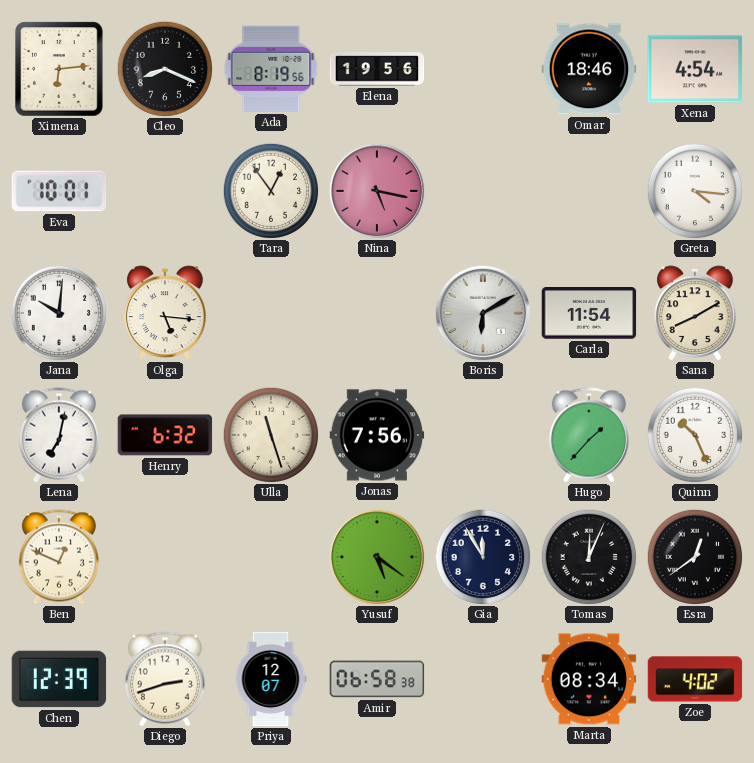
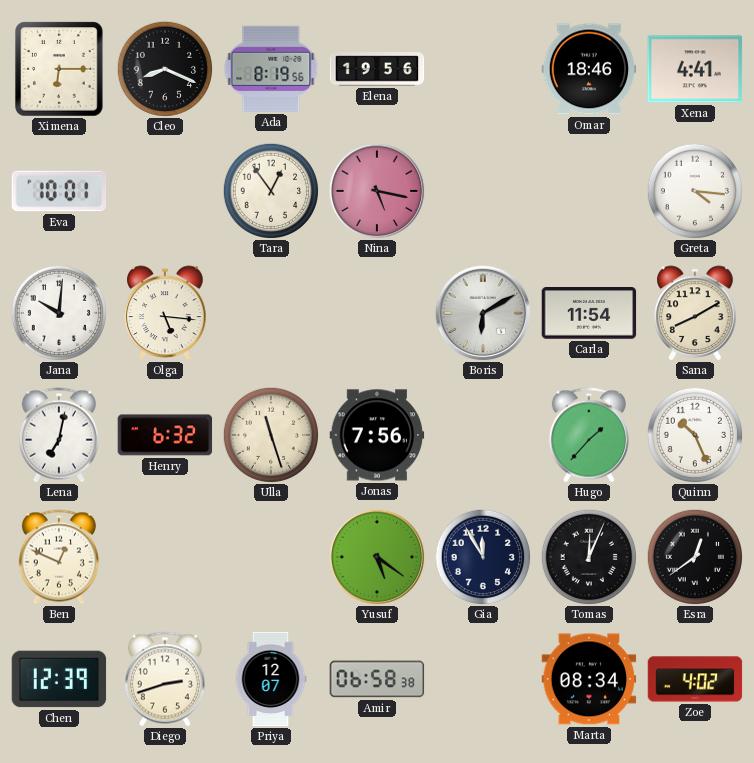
Ximena: 6:14 -> 6:15
Xena: 4:54 -> 4:41
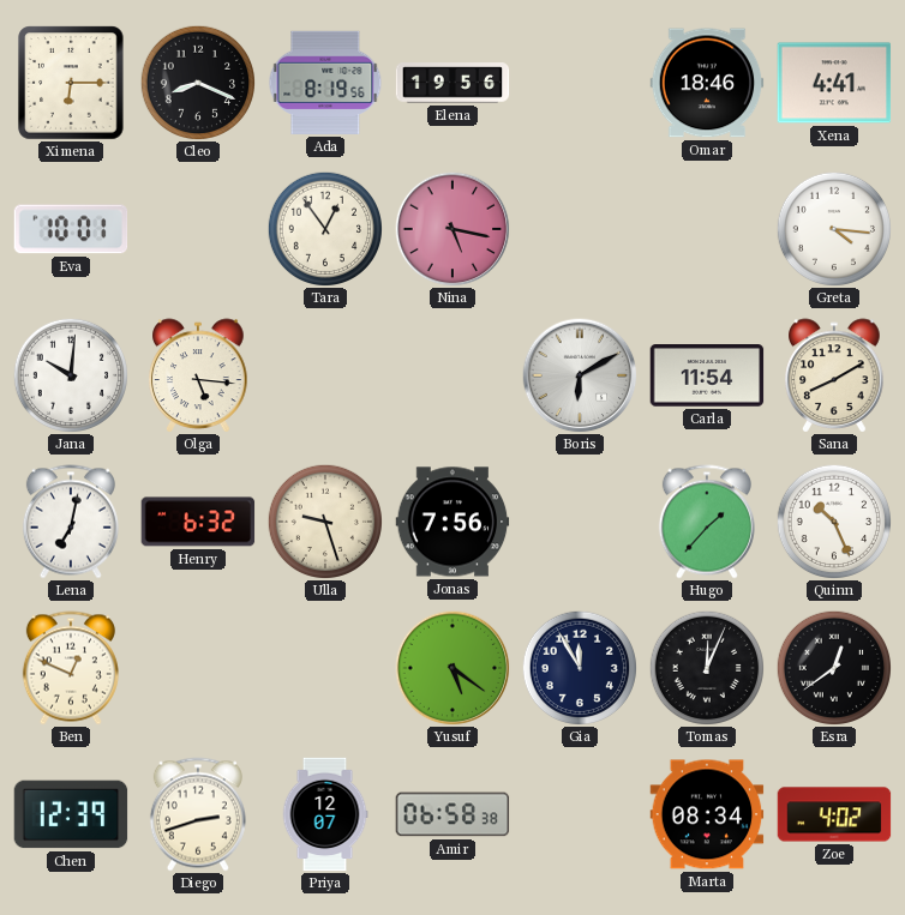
Ulla: 11:27 -> 9:27
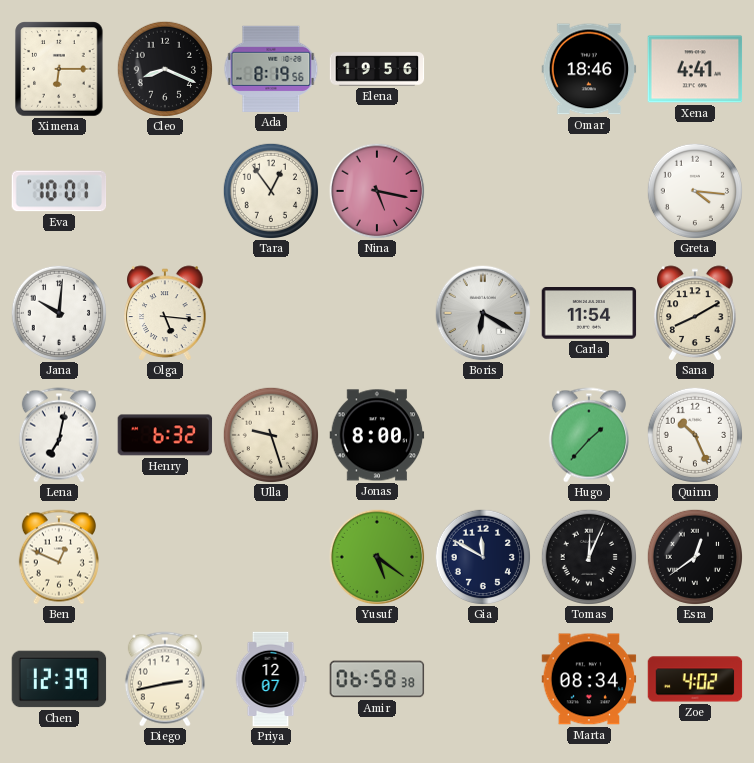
Boris: 6:10 -> 6:20
Jonas: 7:56 -> 8:00
Gia: 11:55 -> 11:50
Diego: 2:42 -> 2:43
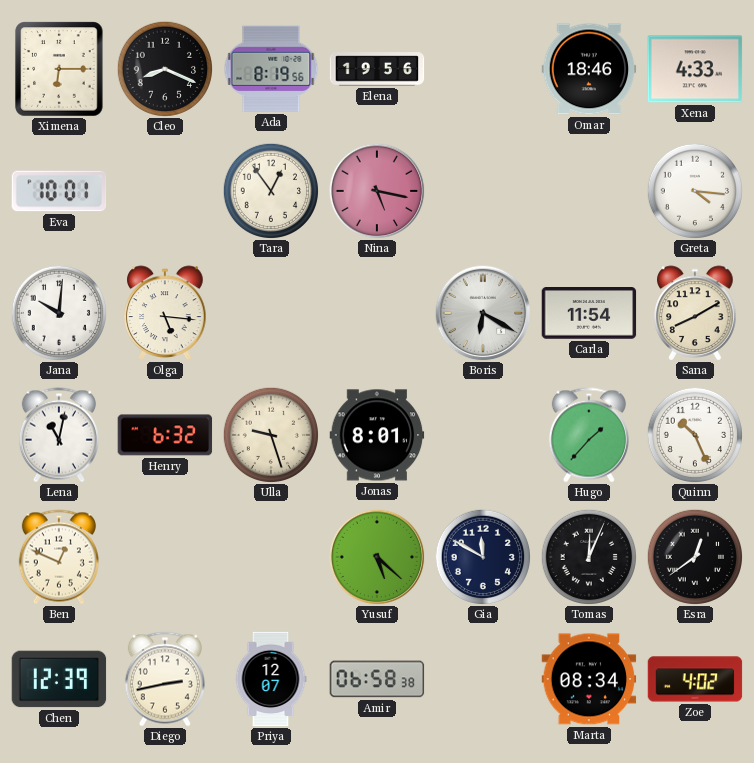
Xena: 4:41 -> 4:33
Lena: 7:02 -> 11:02
Jonas: 8:00 -> 8:01
Yusuf: 5:21 -> 5:22
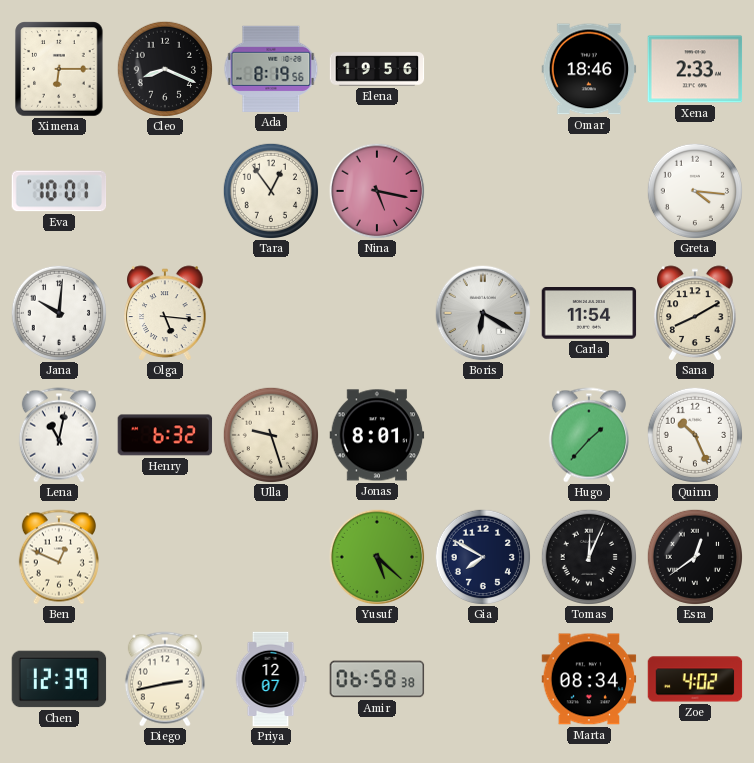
Xena: 4:33 -> 2:33
Gia: 11:50 -> 7:50
